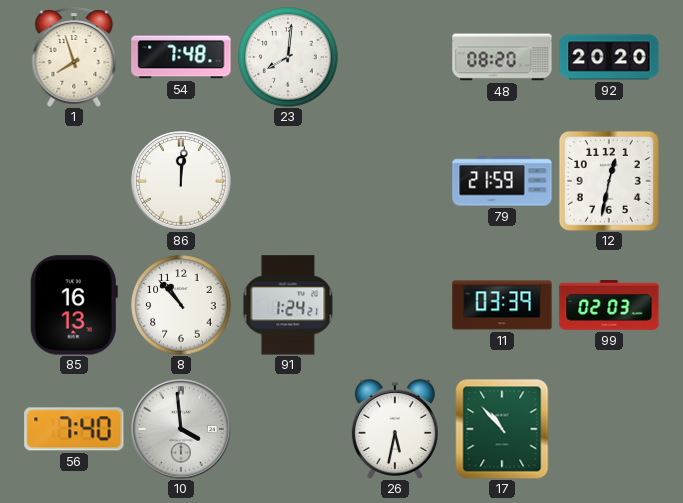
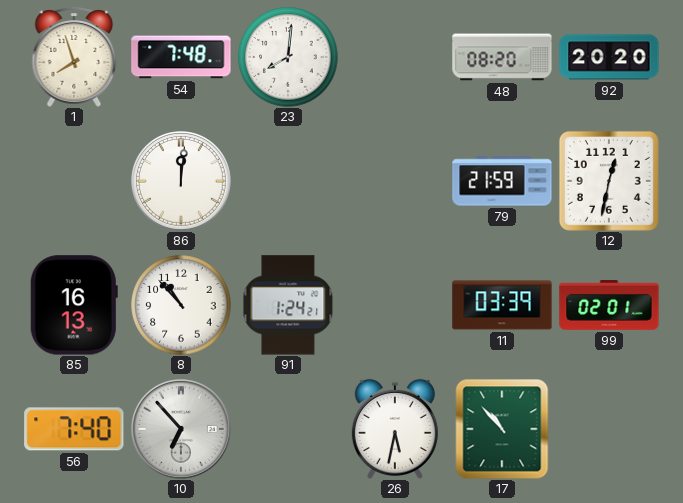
99: 02:03 -> 02:01
10: 3:59 -> 6:53
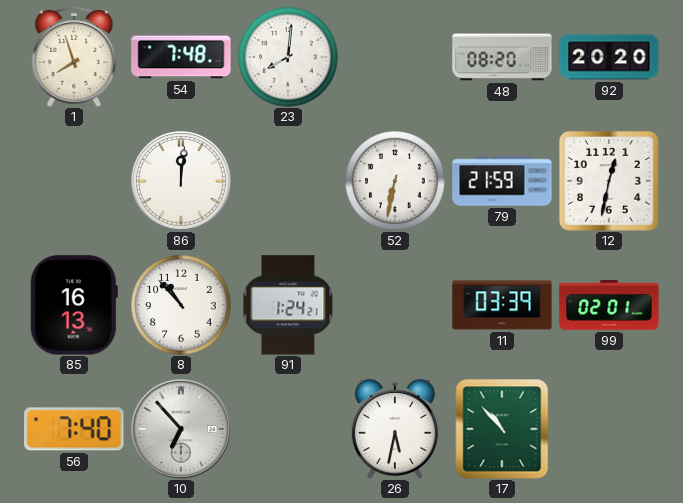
52: none -> 6:32
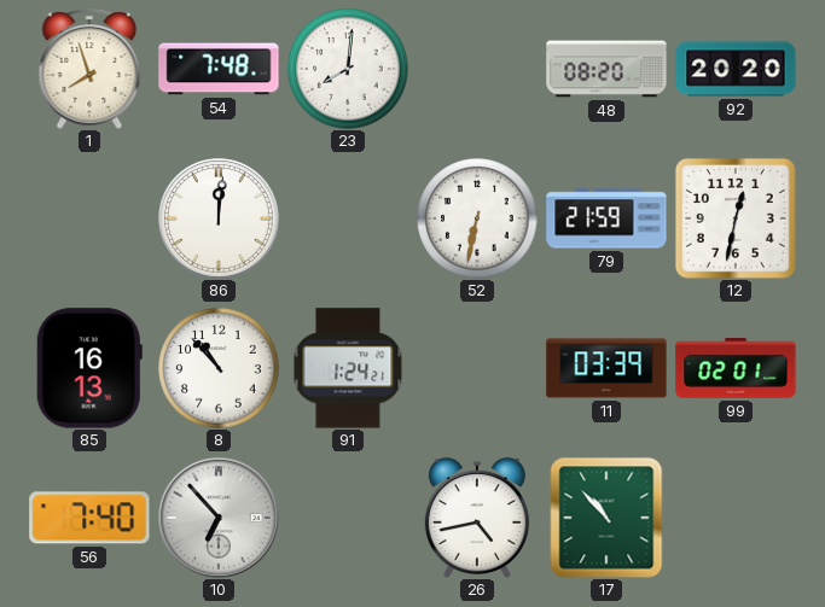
26: 5:32 -> 4:43
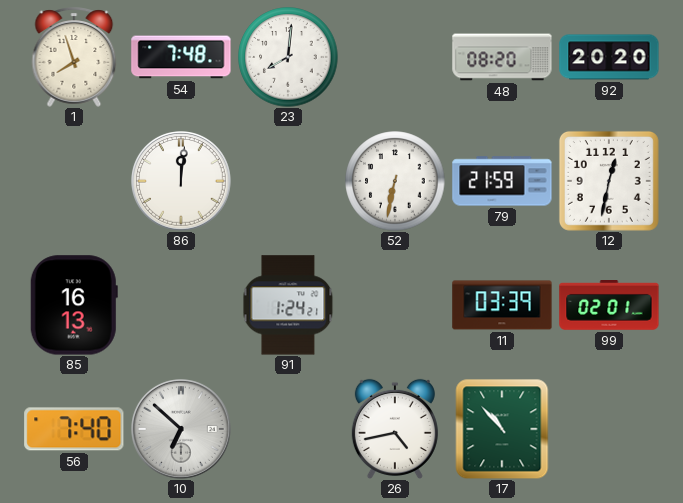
8: 10:53 -> none
10: 6:53 -> 6:52
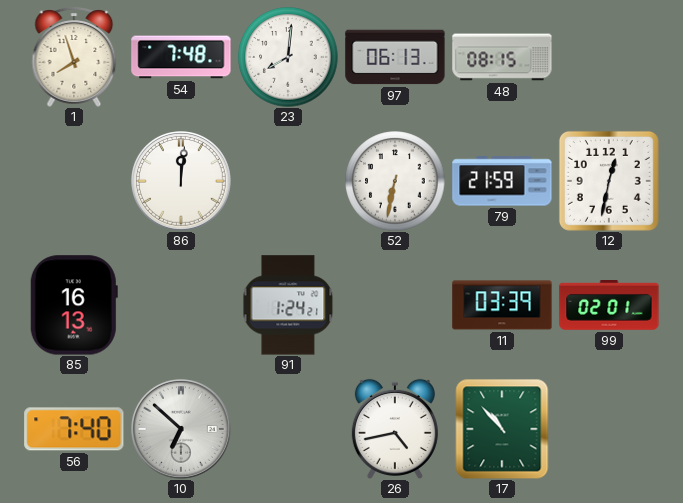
97: none -> 06:13
48: 08:20 -> 08:15
92: 20:20 -> none
